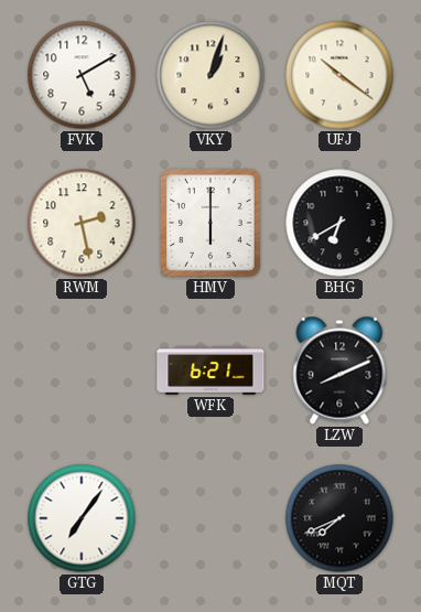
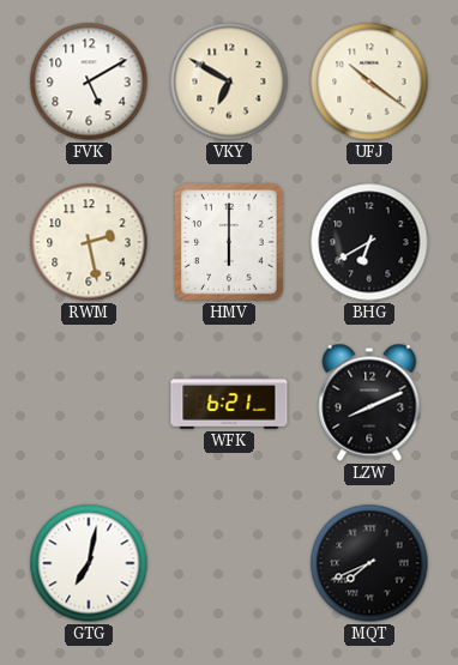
VKY: 1:03 -> 6:50
GTG: 7:06 -> 7:02
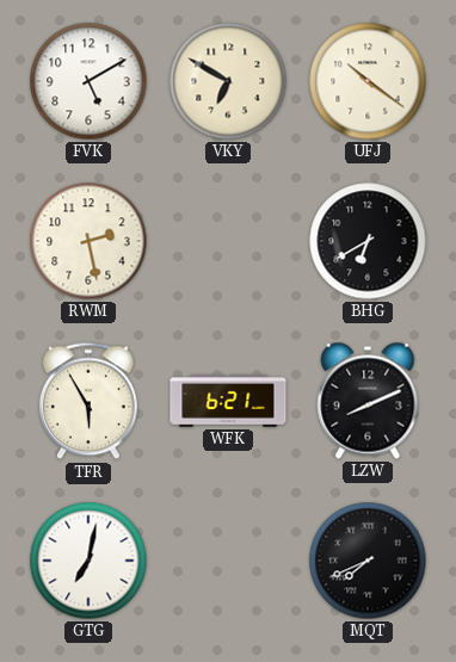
HMV: 6:00 -> none
TFR: none -> 5:55
